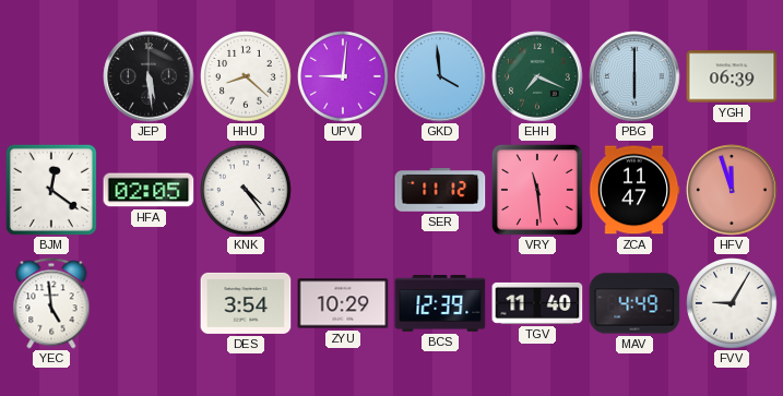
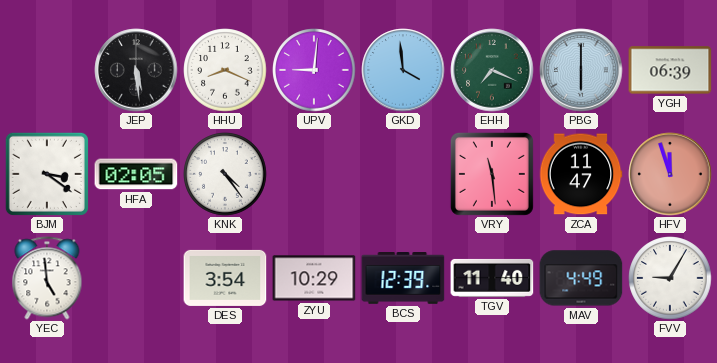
HHU: 8:22 -> 8:19
BJM: 12:21 -> 3:21
SER: 11:12 -> none
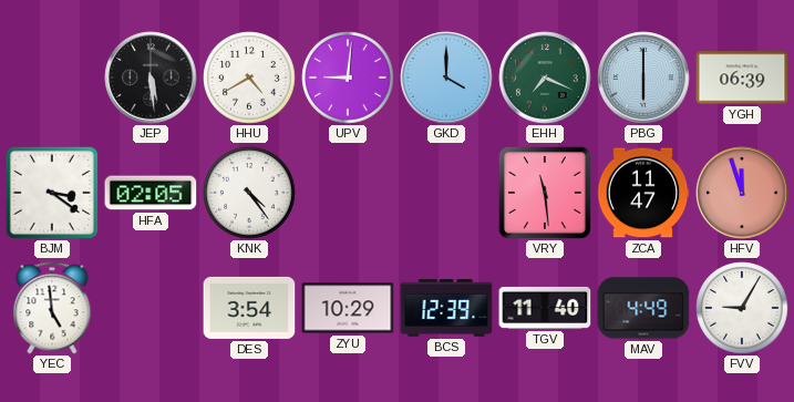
HHU: 8:19 -> 4:40
GKD: 3:59 -> 4:00
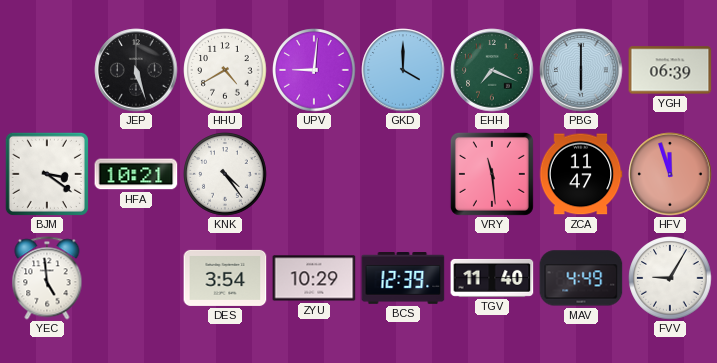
JEP: 5:29 -> 5:27
HFA: 02:05 -> 10:21
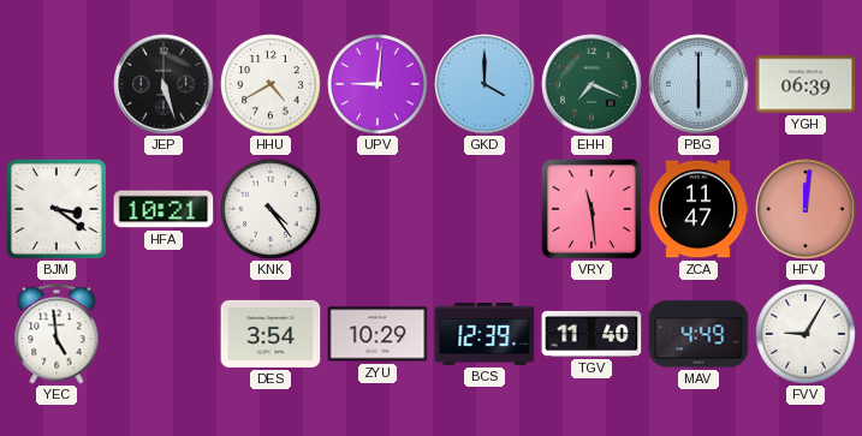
HFV: 11:57 -> 12:01
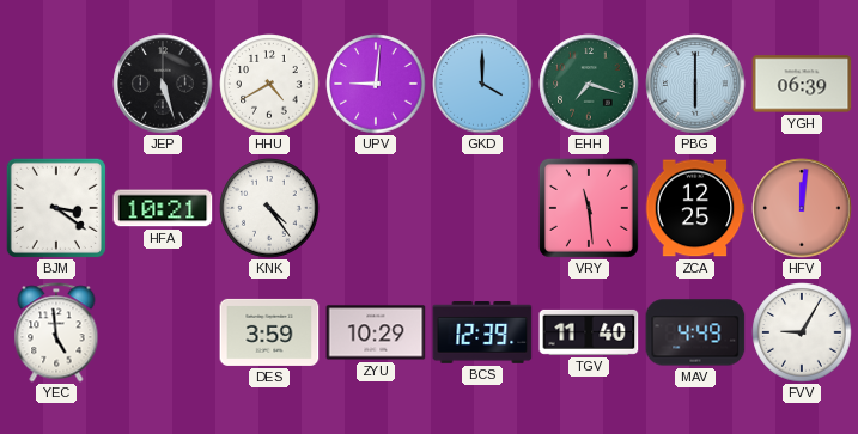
EHH: 7:19 -> 7:18
ZCA: 11:47 -> 12:25
DES: 3:54 -> 3:59
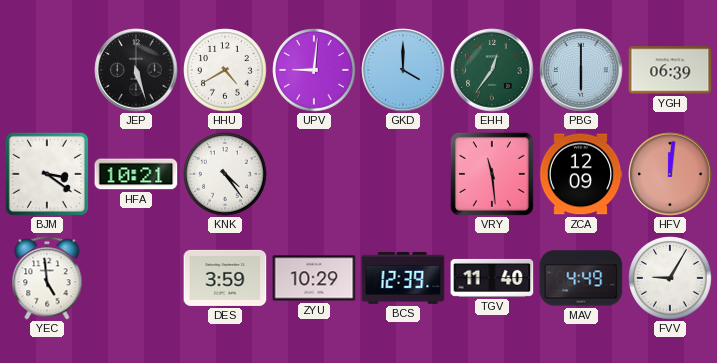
EHH: 7:18 -> 12:36
ZCA: 12:25 -> 12:09
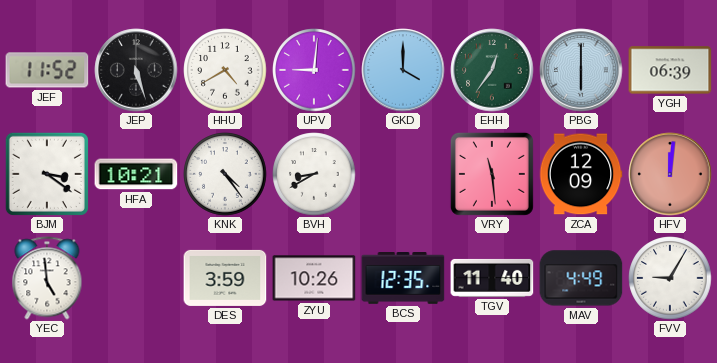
JEF: none -> 11:52
BVH: none -> 8:40
ZYU: 10:29 -> 10:26
BCS: 12:39 -> 12:35
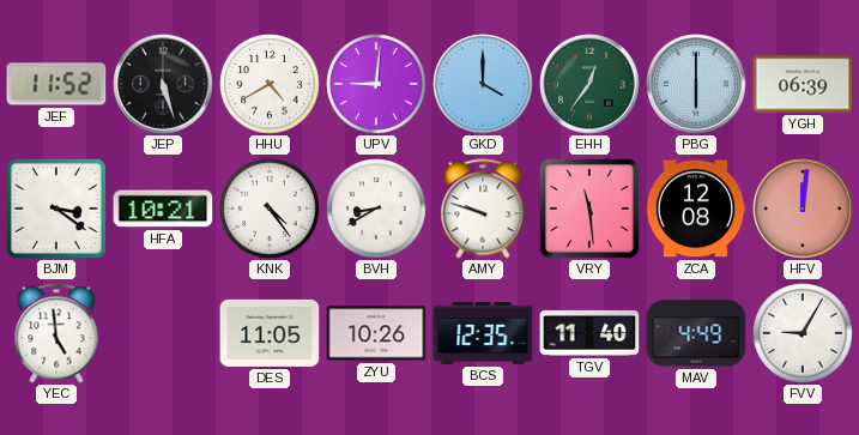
AMY: none -> 9:48
ZCA: 12:09 -> 12:08
DES: 3:59 -> 11:05
